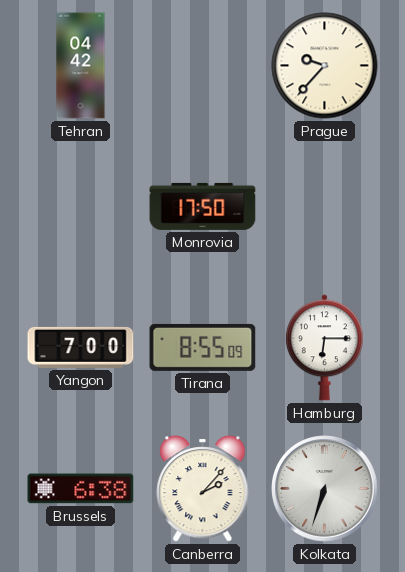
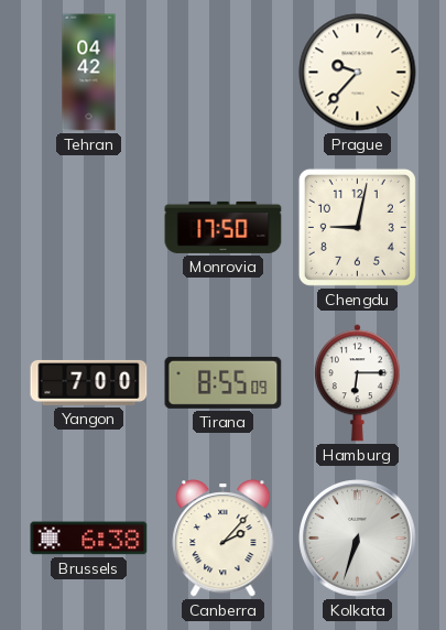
Chengdu: none -> 9:02
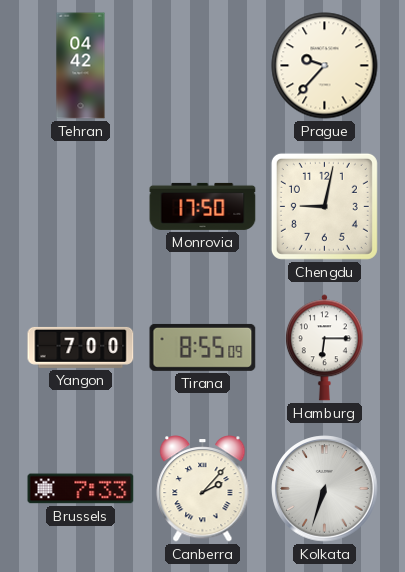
Brussels: 6:38 -> 7:33
